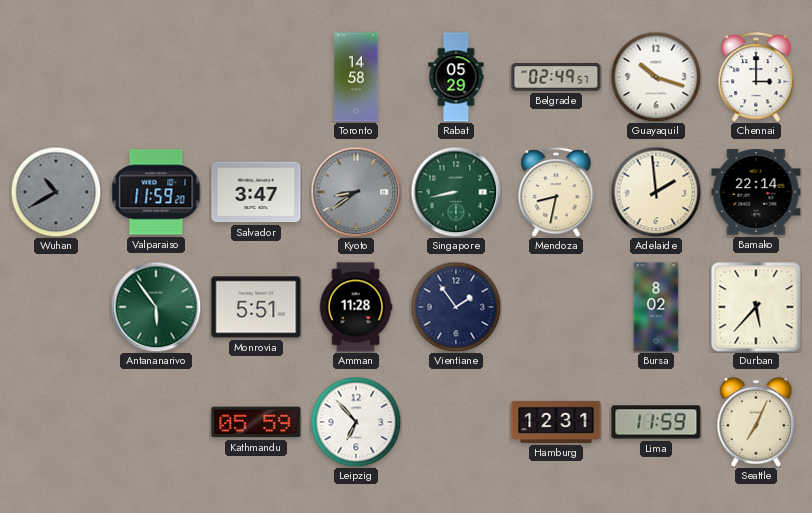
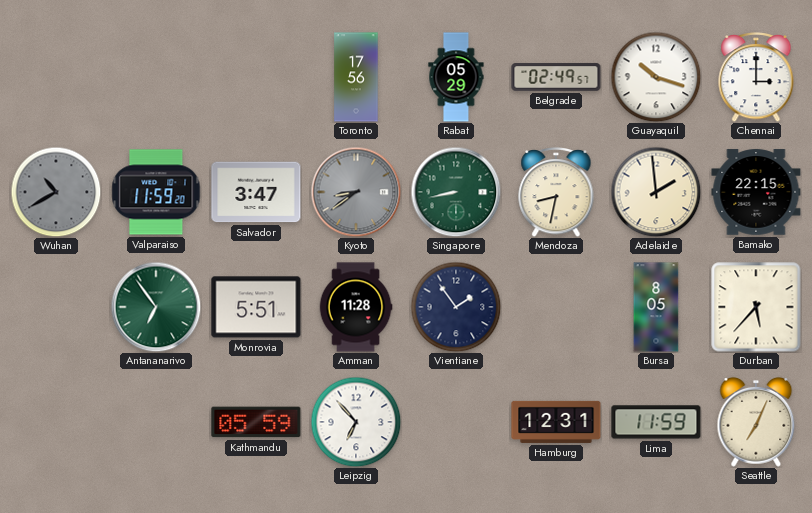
Toronto: 14:58 -> 17:56
Bamako: 22:14 -> 22:15
Antananarivo: 5:54 -> 6:54
Bursa: 8:02 -> 8:05
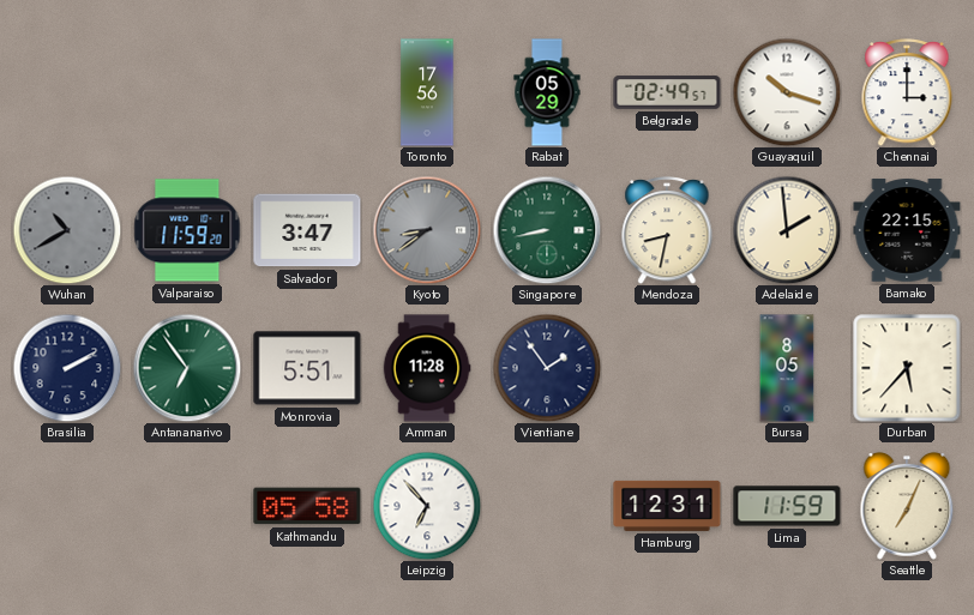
Brasilia: none -> 2:10
Kathmandu: 05:59 -> 05:58
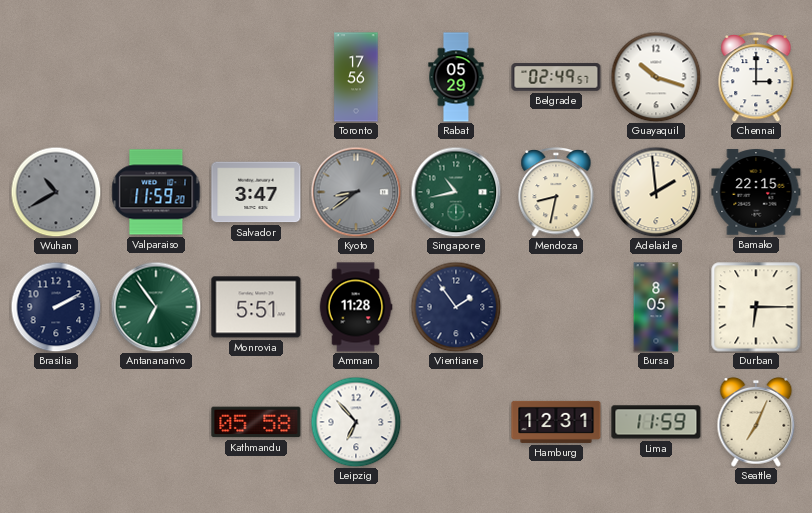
Singapore: 8:43 -> 10:43
Durban: 5:37 -> 6:15
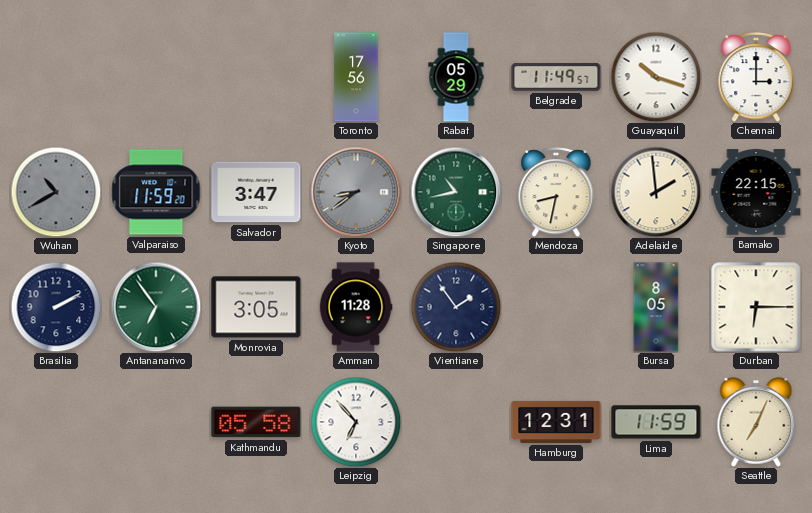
Belgrade: 02:49 -> 11:49
Monrovia: 5:51 -> 3:05
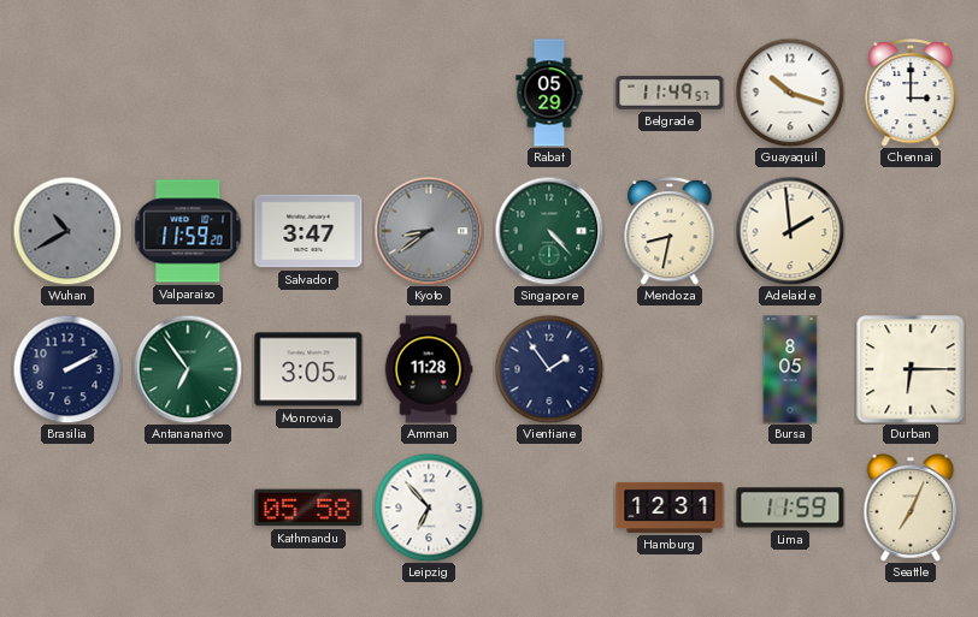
Toronto: 17:56 -> none
Singapore: 10:43 -> 4:23
Bamako: 22:15 -> none
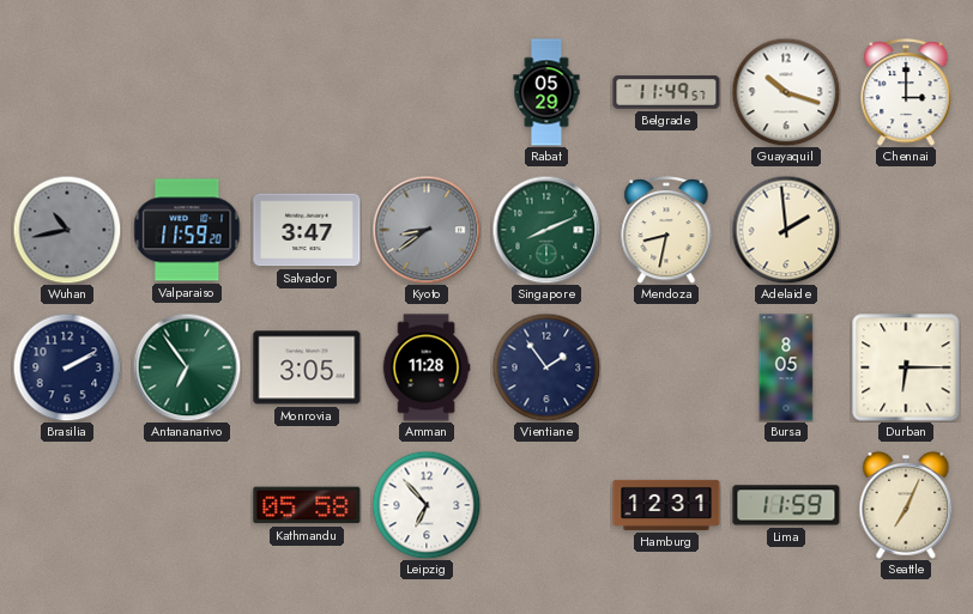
Wuhan: 10:40 -> 10:43
Singapore: 4:23 -> 8:11
